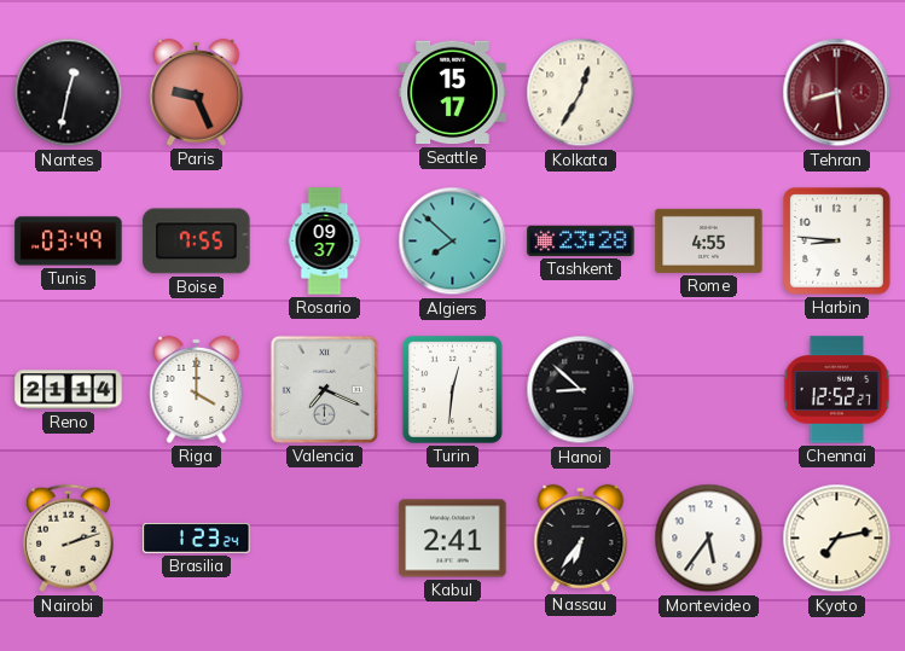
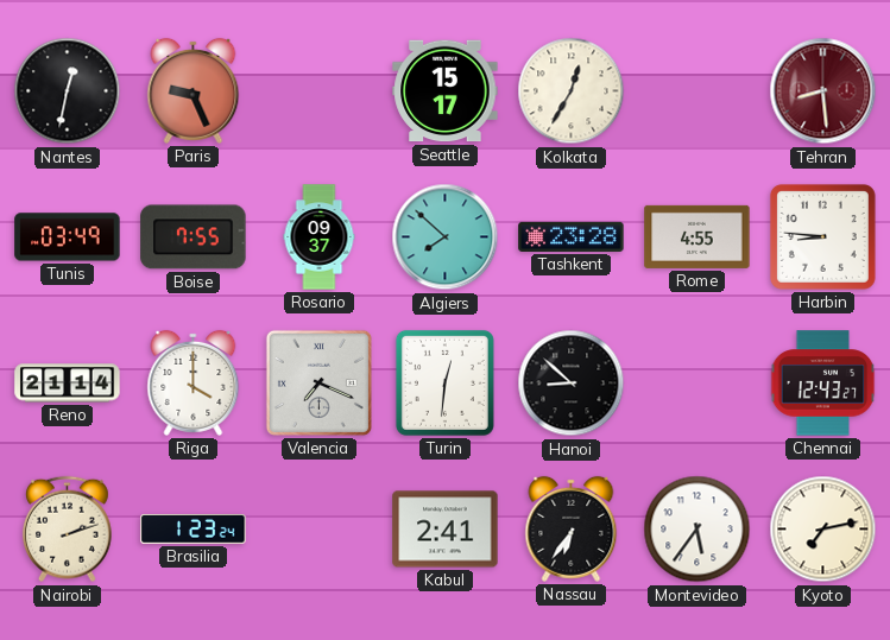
Chennai: 12:52 -> 12:43
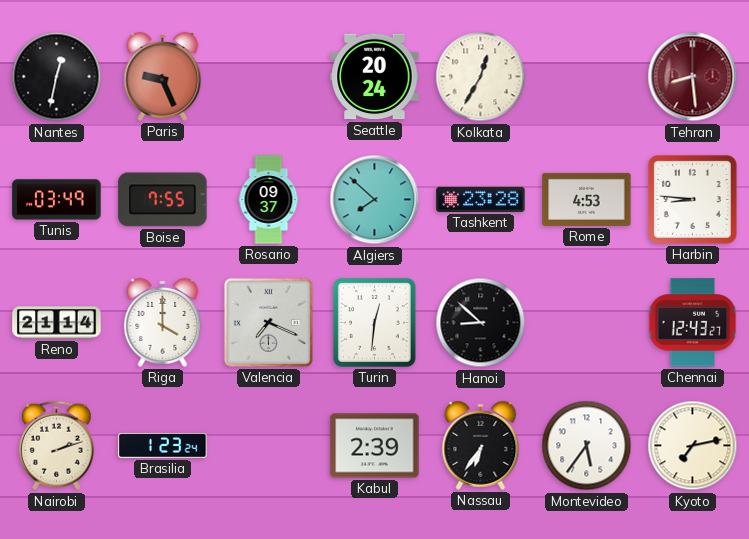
Seattle: 15:17 -> 20:24
Rome: 4:55 -> 4:53
Kabul: 2:41 -> 2:39
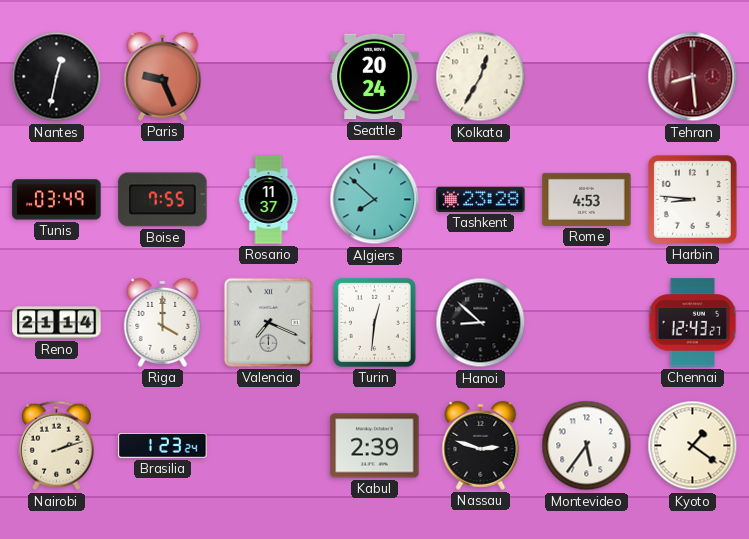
Rosario: 09:37 -> 11:37
Nassau: 6:36 -> 2:48
Kyoto: 7:13 -> 1:21
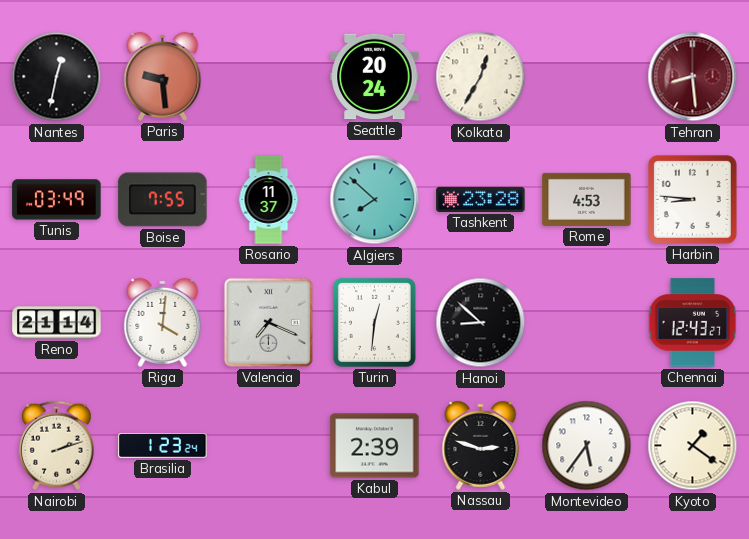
Paris: 9:26 -> 9:29
Riga: 4:00 -> 4:01
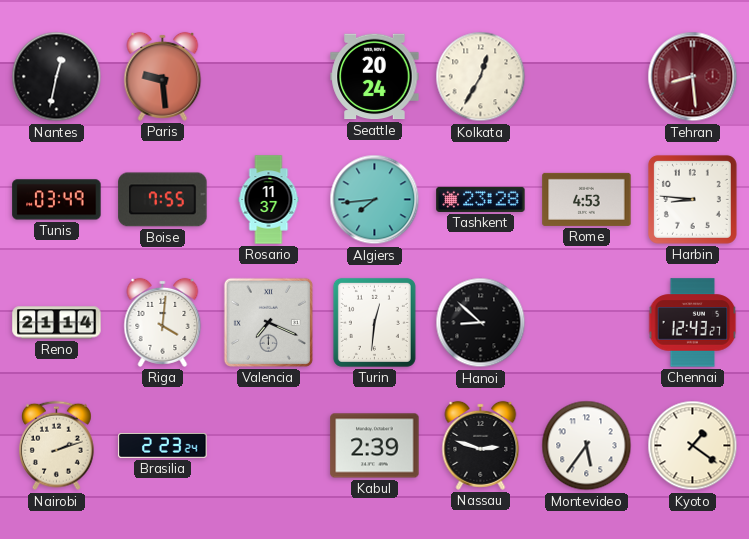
Algiers: 7:52 -> 7:44
Brasilia: 1:23 -> 2:23
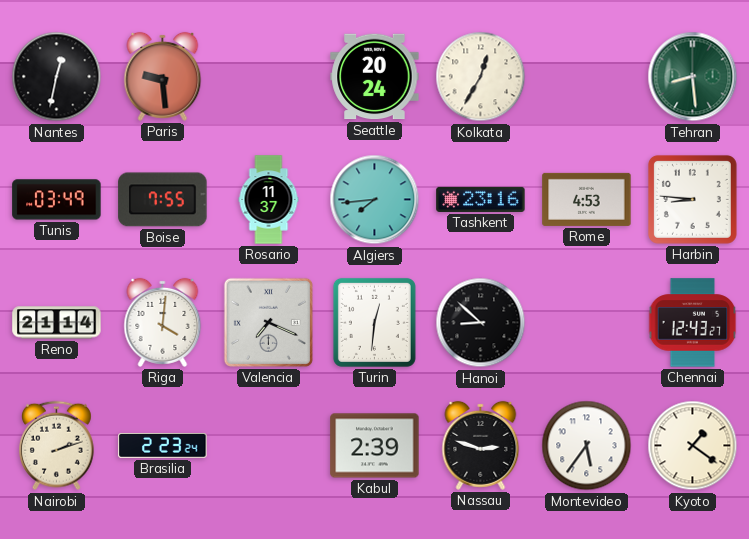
Tehran dial: burgundy -> green
Tashkent: 23:28 -> 23:16
